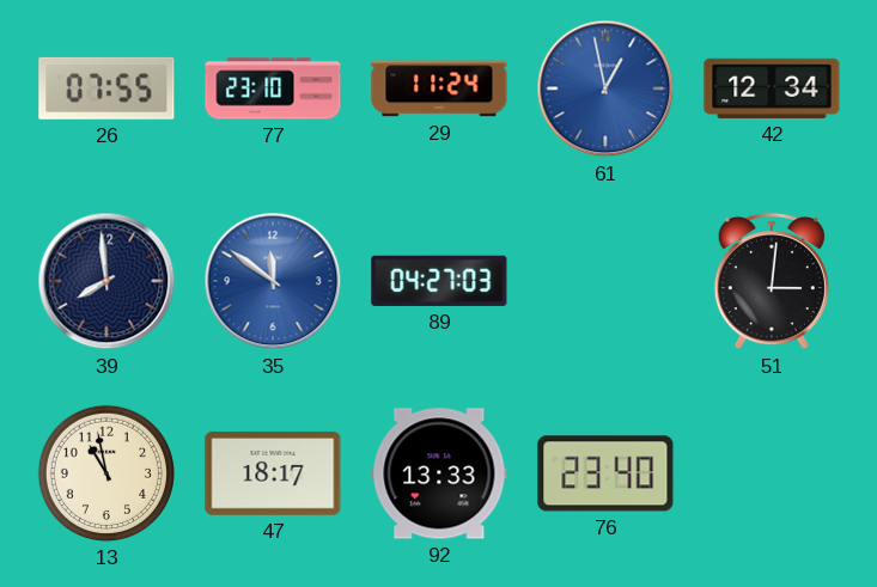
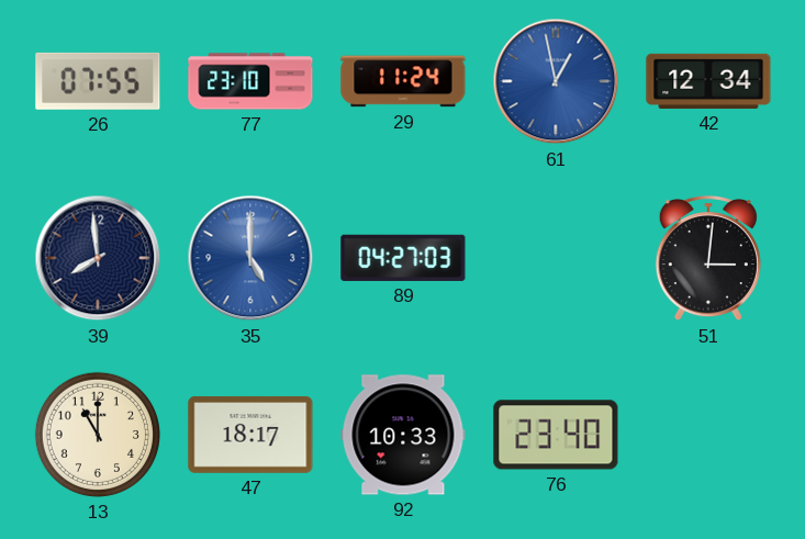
35: 11:51 -> 5:00
13: 10:58 -> 11:00
92: 13:33 -> 10:33
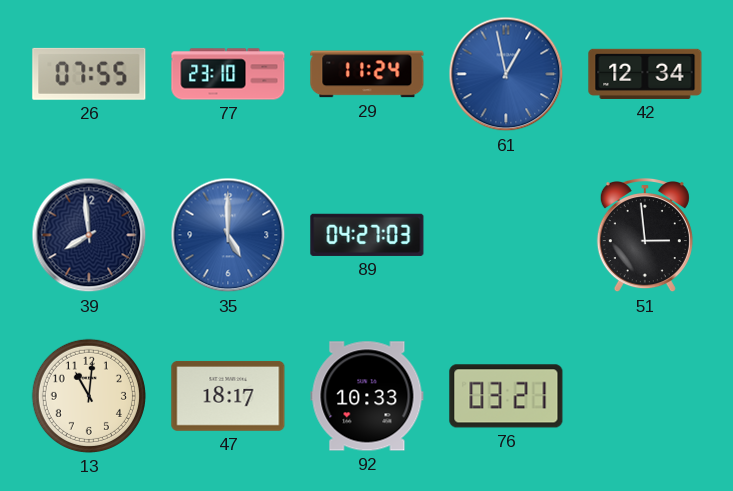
51: 3:01 -> 2:59
13: 11:00 -> 11:01
76: 23:40 -> 03:21
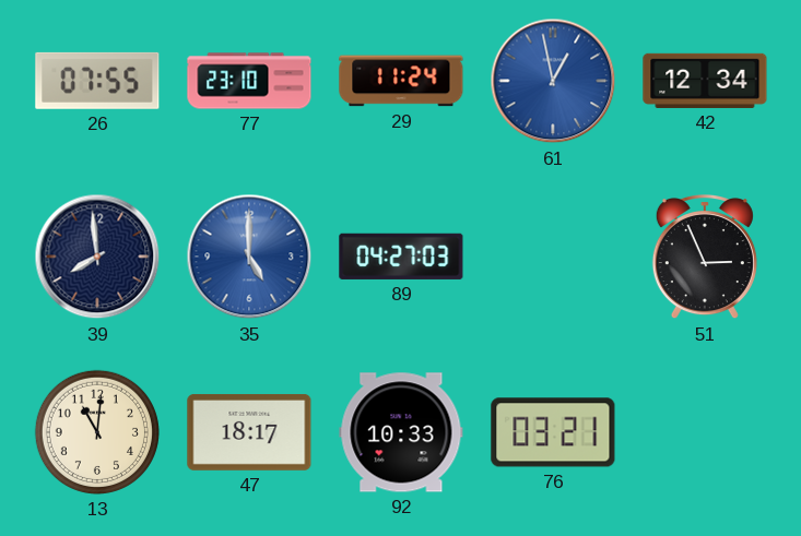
51: 2:59 -> 2:56
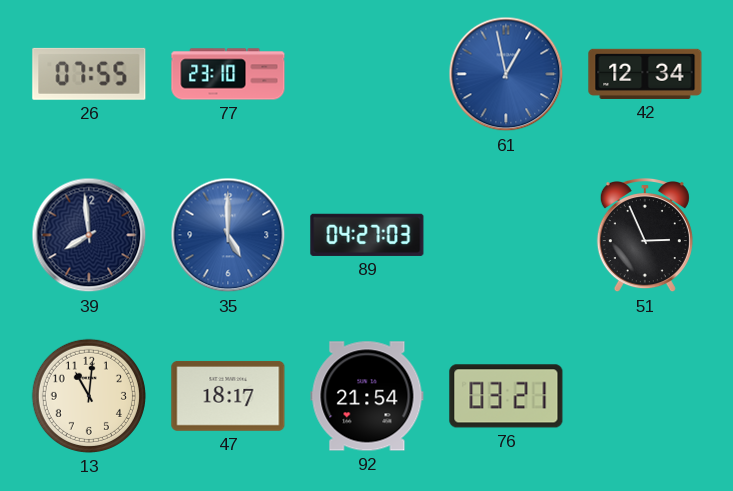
29: 11:24 -> none
92: 10:33 -> 21:54
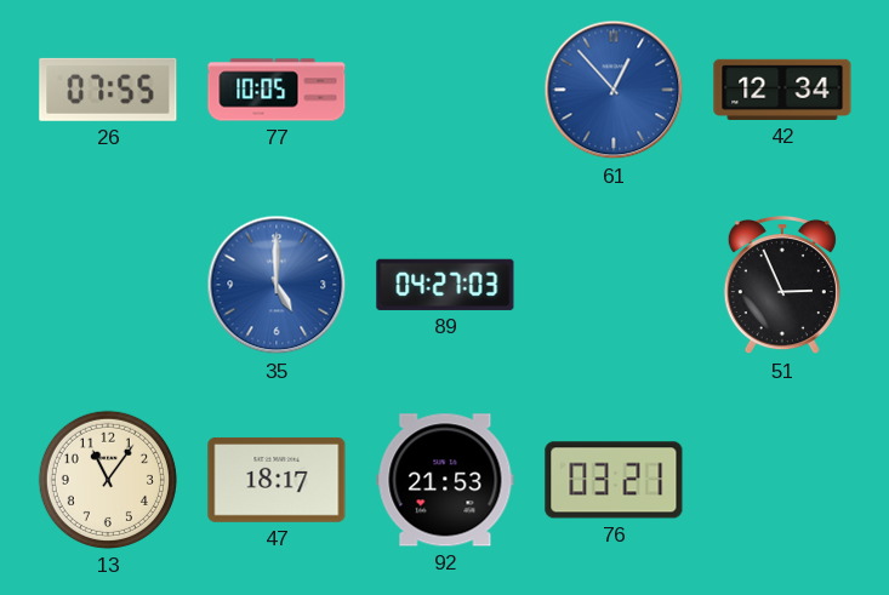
77: 23:10 -> 10:05
61: 12:58 -> 12:53
39: 7:59 -> none
13: 11:01 -> 11:06
92: 21:54 -> 21:53
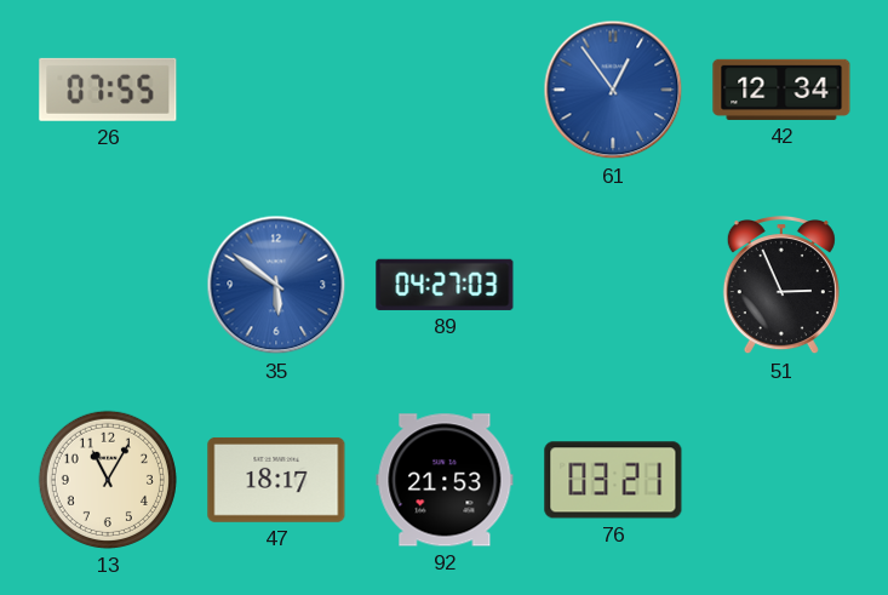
77: 10:05 -> none
61: 12:53 -> 12:54
35: 5:00 -> 5:51
13: 11:06 -> 11:05
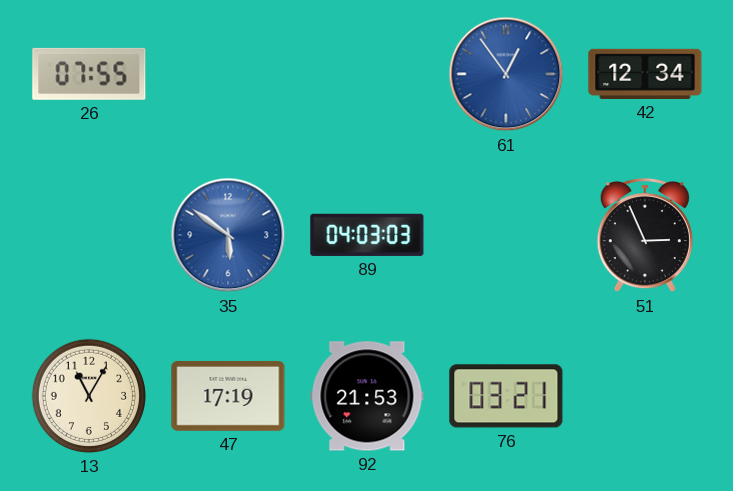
89: 04:27 -> 04:03
47: 18:17 -> 17:19
